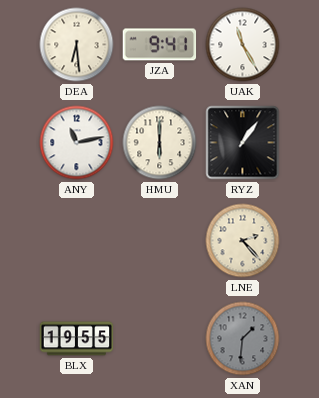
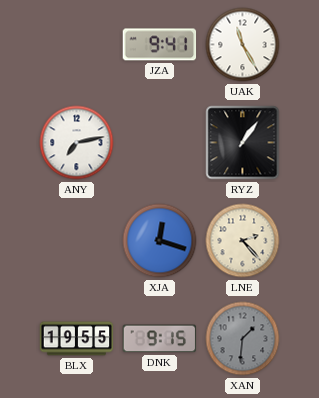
DEA: 6:29 -> none
ANY: 11:13 -> 7:13
HMU: 6:00 -> none
XJA: none -> 12:18
DNK: none -> 9:15
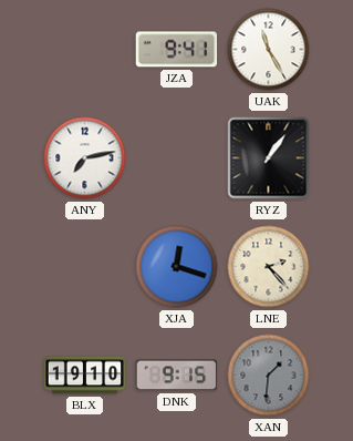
BLX: 19:55 -> 19:10
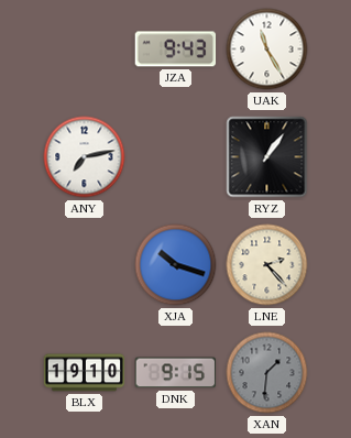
JZA: 9:41 -> 9:43
XJA: 12:18 -> 10:18
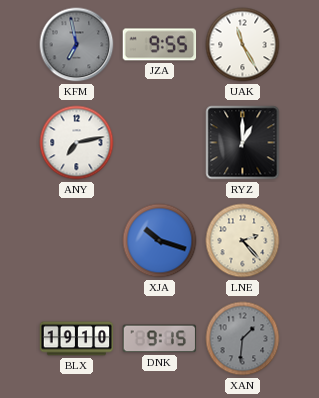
KFM: none -> 6:58
JZA: 9:43 -> 9:55
RYZ: 1:06 -> 1:00
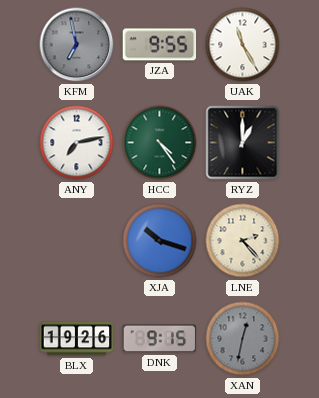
HCC: none -> 4:24
BLX: 19:10 -> 19:26
XAN: 1:31 -> 12:32
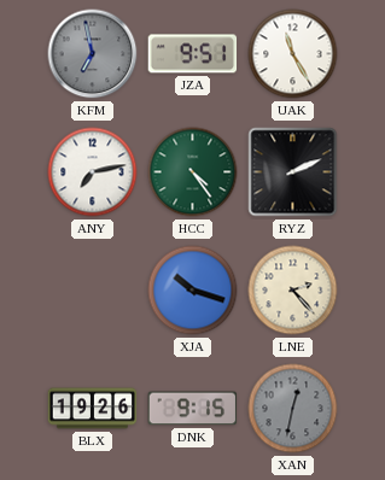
JZA: 9:55 -> 9:51
RYZ: 1:00 -> 2:11
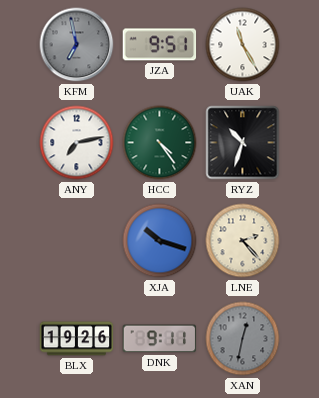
RYZ: 2:11 -> 10:33
DNK: 9:15 -> 9:11
